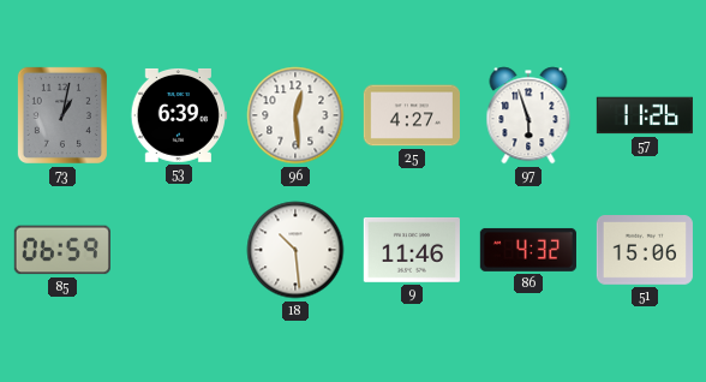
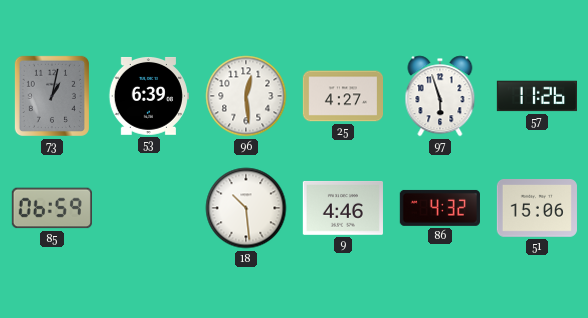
9: 11:46 -> 4:46
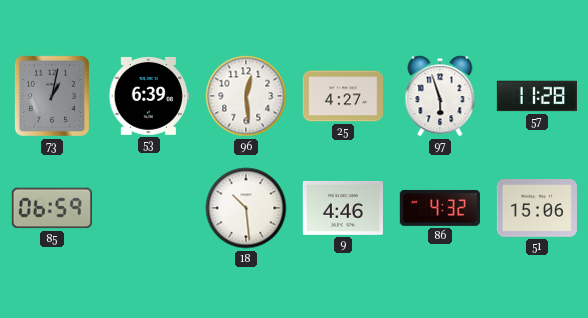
57: 11:26 -> 11:28
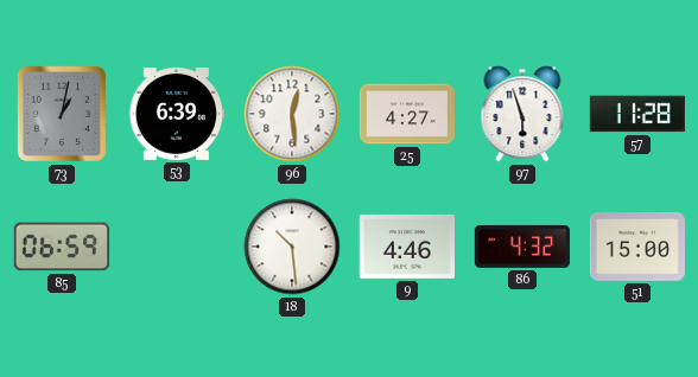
51: 15:06 -> 15:00
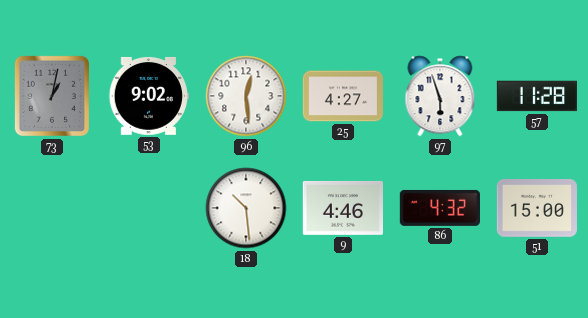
53: 6:39 -> 9:02
85: 06:59 -> none
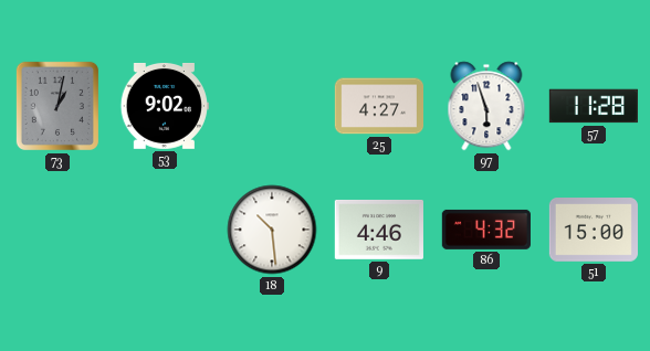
96: 12:29 -> none
